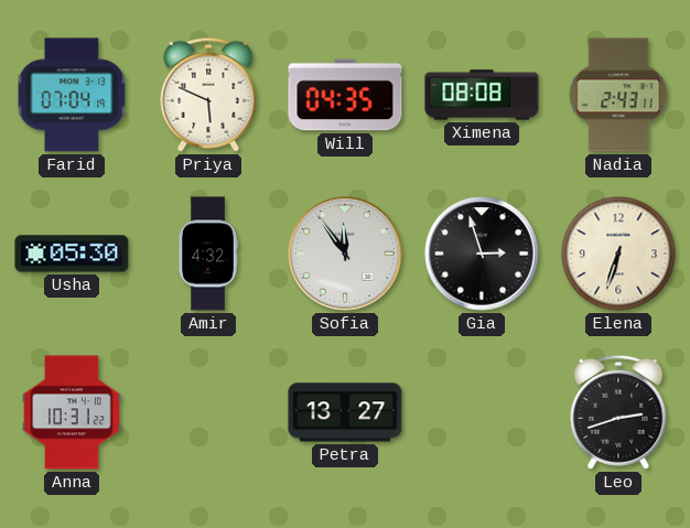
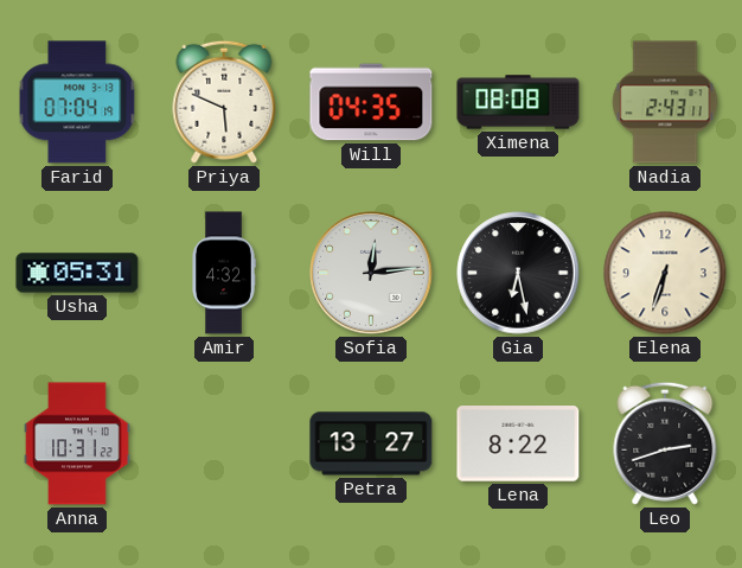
Usha: 05:30 -> 05:31
Sofia: 11:54 -> 12:14
Gia: 2:57 -> 6:28
Lena: none -> 8:22
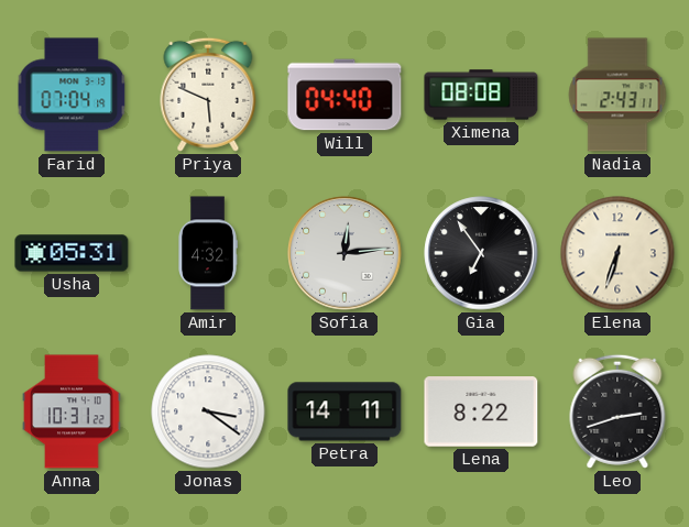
Will: 04:35 -> 04:40
Gia: 6:28 -> 6:54
Jonas: none -> 3:21
Petra: 13:27 -> 14:11
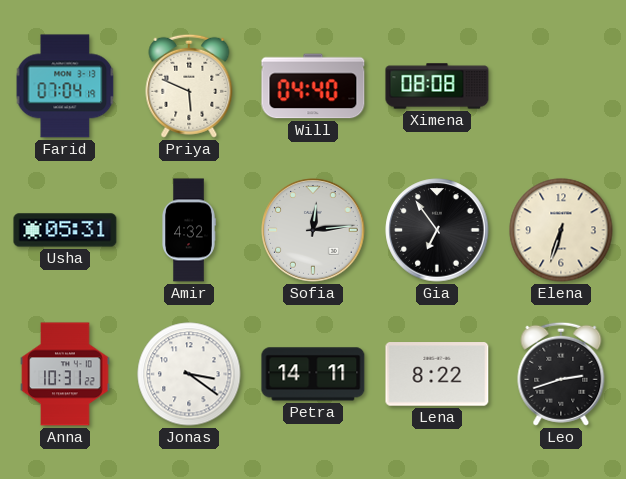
Nadia: 2:43 -> none
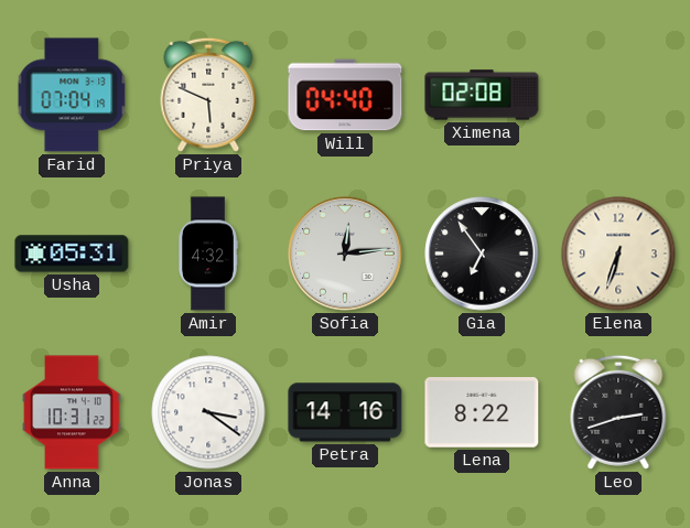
Ximena: 08:08 -> 02:08
Petra: 14:11 -> 14:16
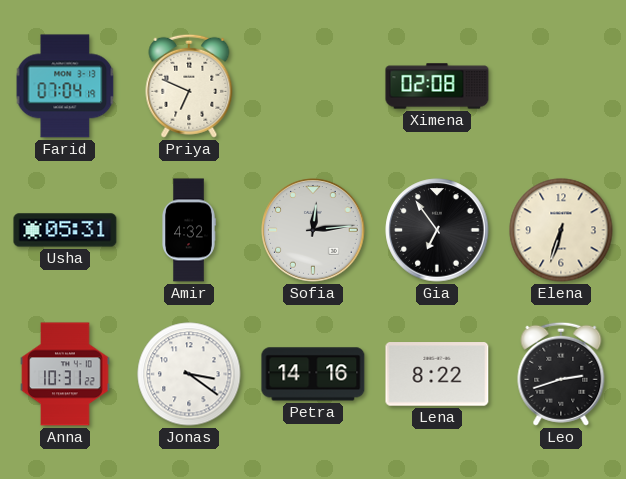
Priya: 5:49 -> 6:49
Will: 04:40 -> none
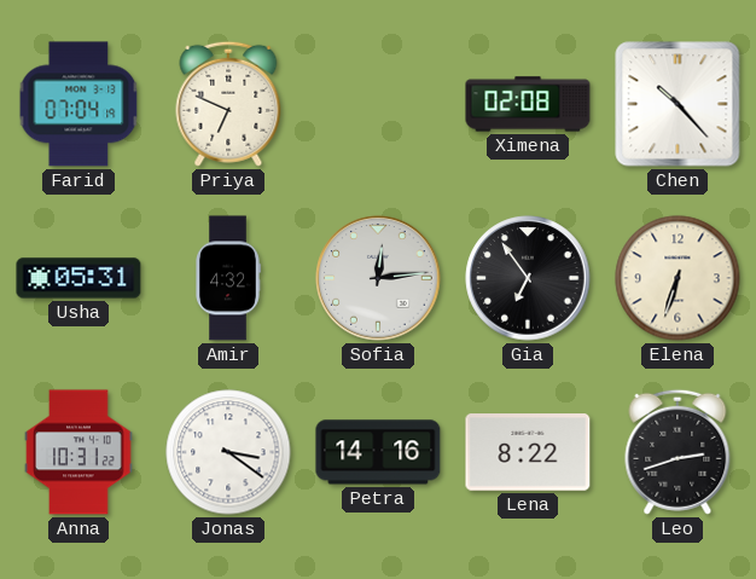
Chen: none -> 10:23
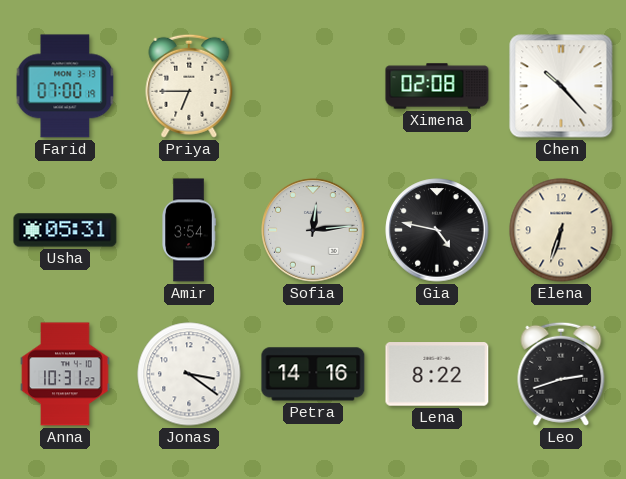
Farid: 07:04 -> 07:00
Priya: 6:49 -> 6:45
Amir: 4:32 -> 3:54
Gia: 6:54 -> 4:47
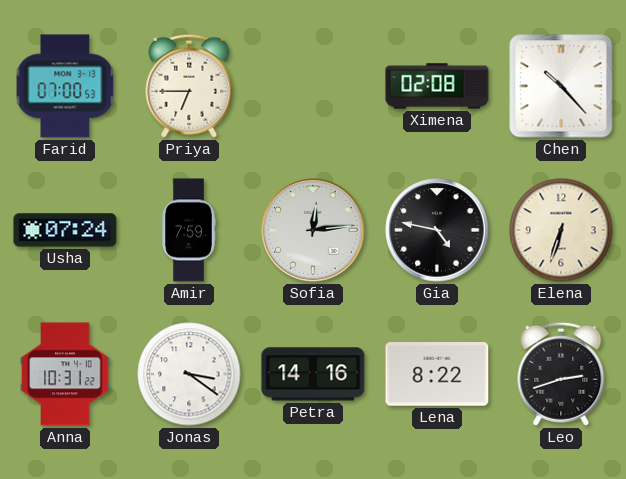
Farid: 07:00:19 -> 07:00:53
Usha: 05:31 -> 07:24
Amir: 3:54 -> 7:59
